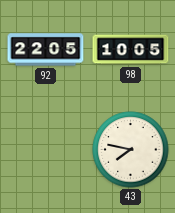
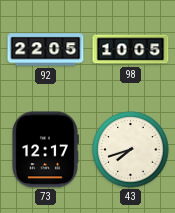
73: none -> 12:17
43: 7:47 -> 7:42
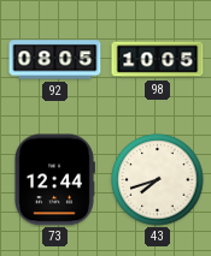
92: 22:05 -> 08:05
73: 12:17 -> 12:44
